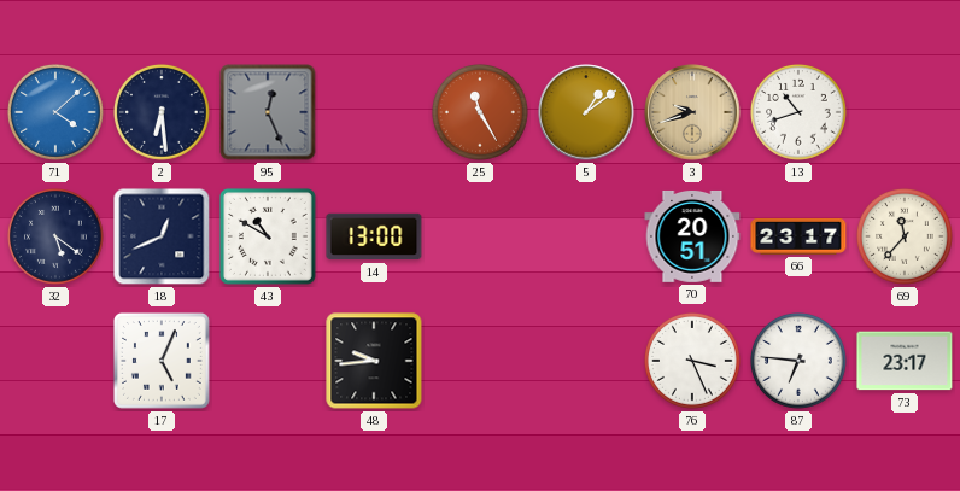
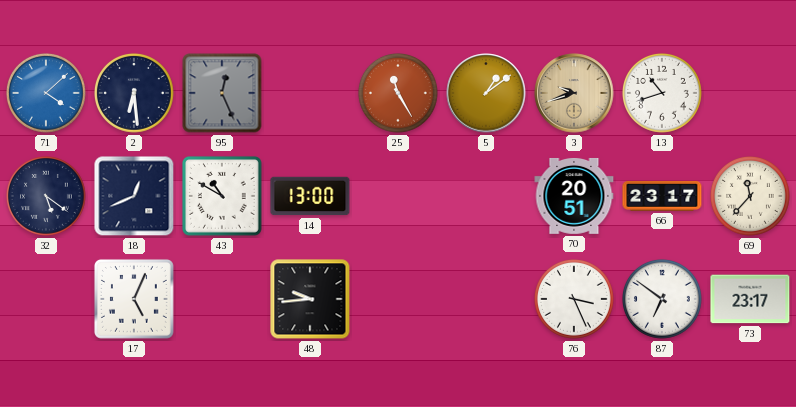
87: 6:46 -> 6:51
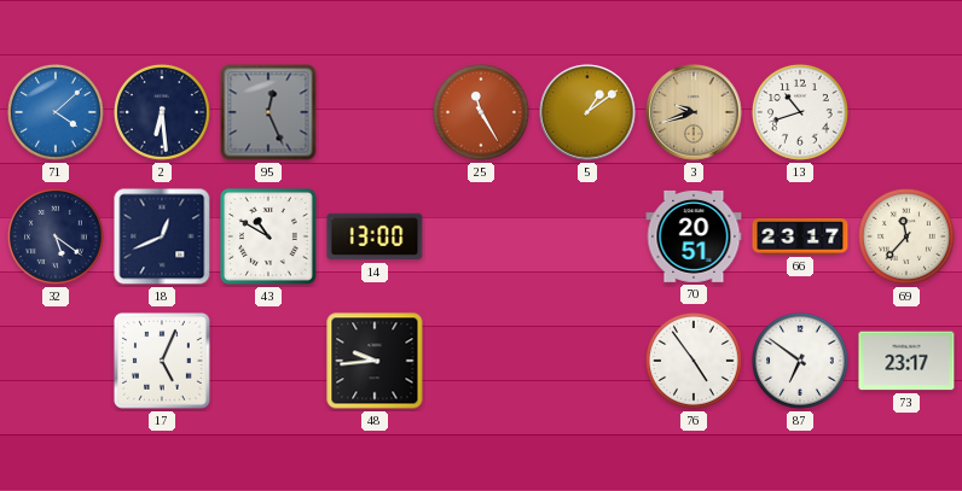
76: 3:26 -> 4:54
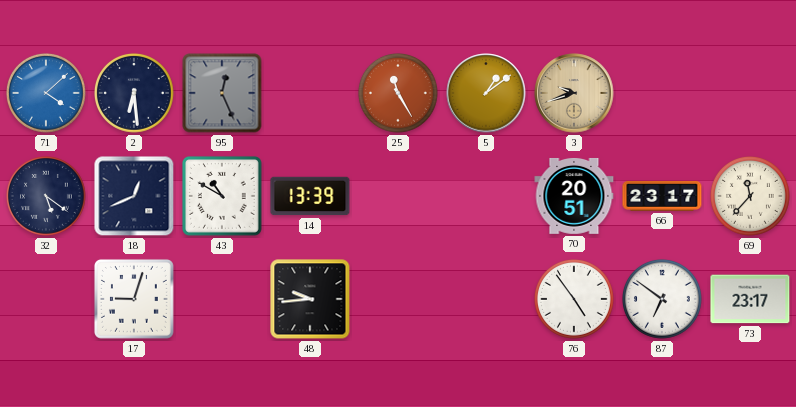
13: 10:42 -> none
14: 13:00 -> 13:39
17: 5:04 -> 9:03
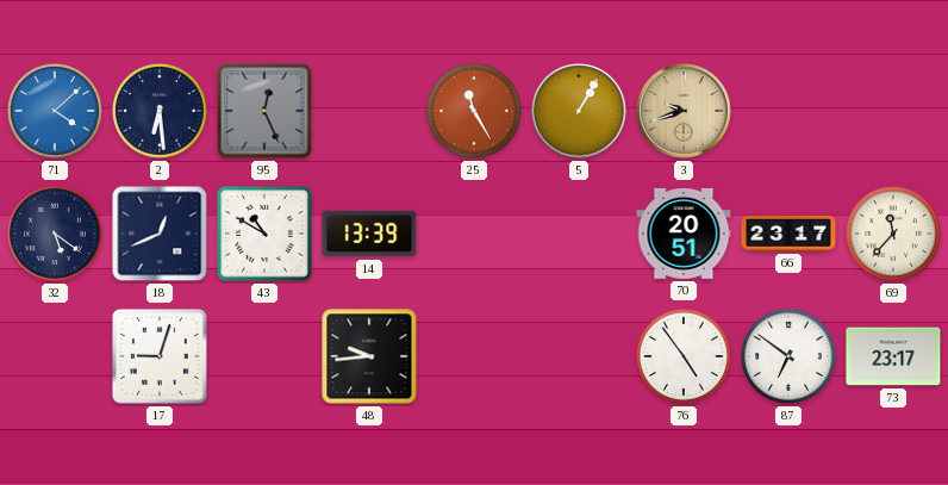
5: 1:09 -> 1:05
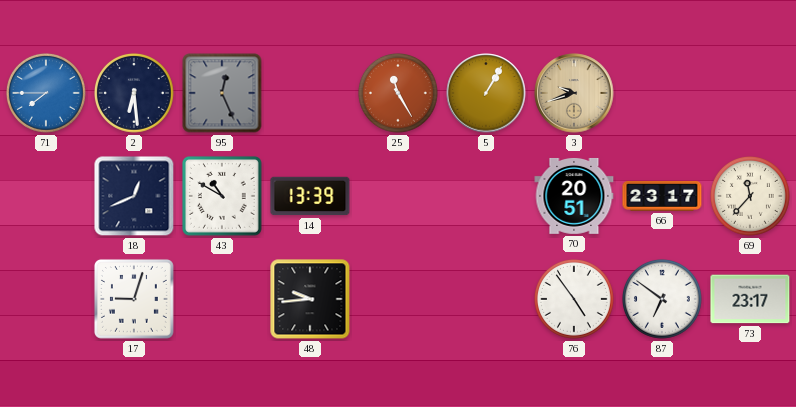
71: 4:08 -> 7:45
32: 5:21 -> none
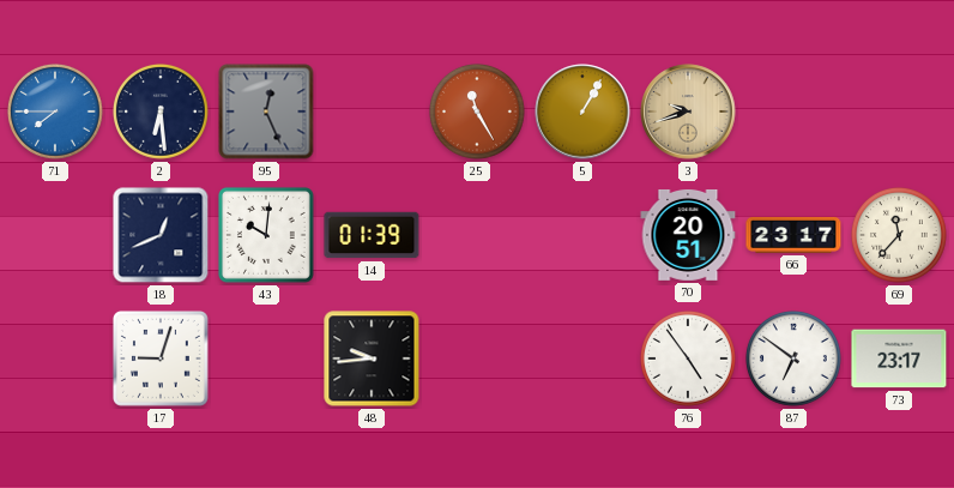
43: 10:50 -> 10:01
14: 13:39 -> 01:39
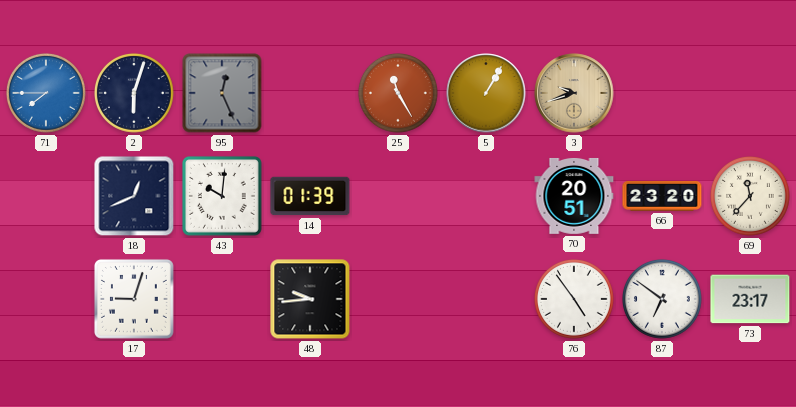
2: 6:29 -> 6:03
66: 23:17 -> 23:20
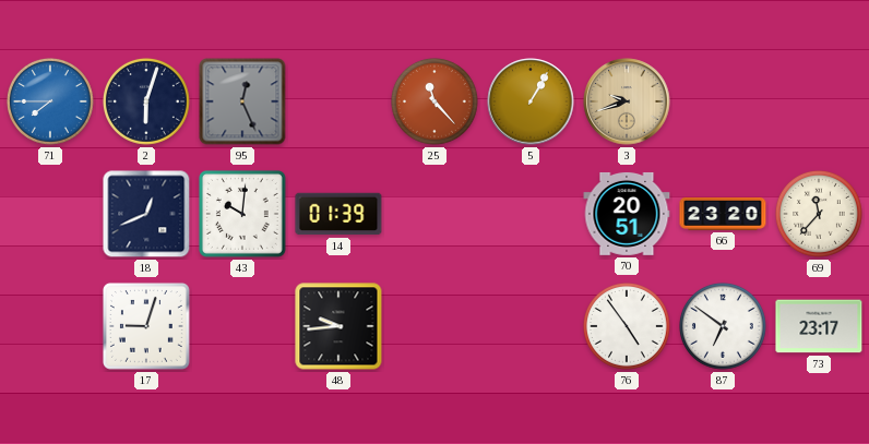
25: 11:25 -> 11:23
